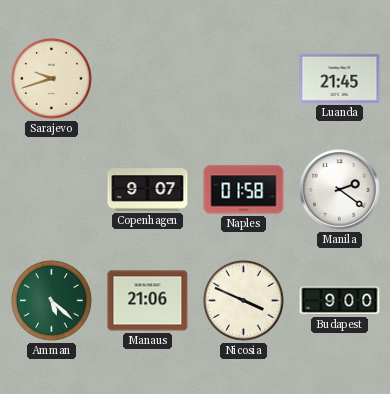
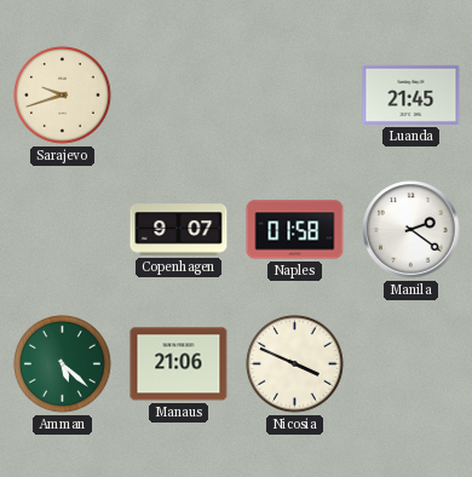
Budapest: 9:00 -> none
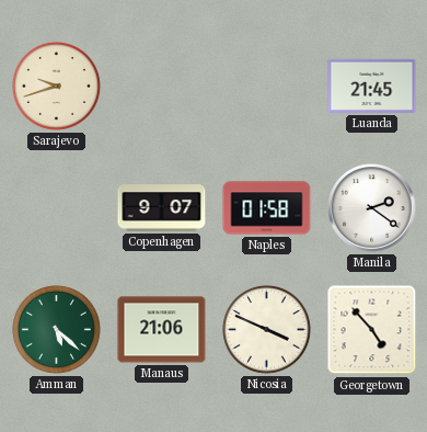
Georgetown: none -> 4:53
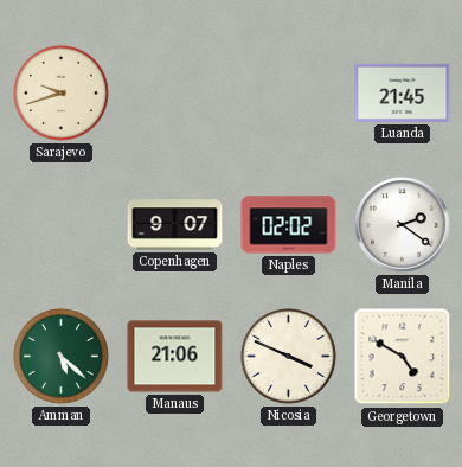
Naples: 01:58 -> 02:02
Georgetown: 4:53 -> 4:50
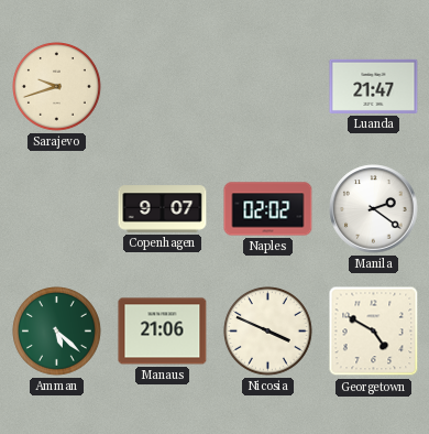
Luanda: 21:45 -> 21:47
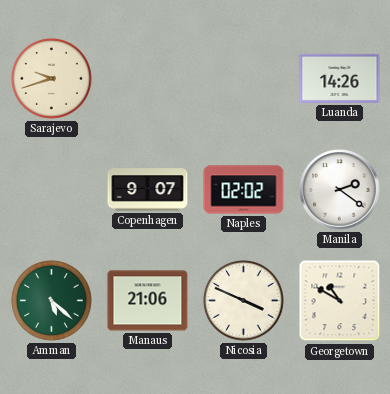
Luanda: 21:47 -> 14:26
Georgetown: 4:50 -> 10:50
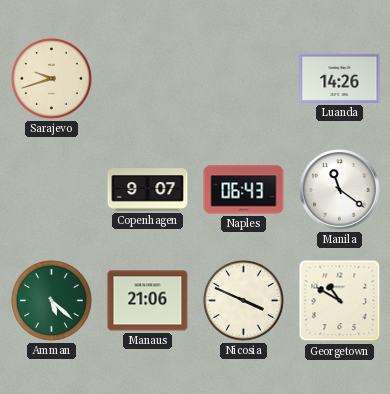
Naples: 02:02 -> 06:43
Manila: 2:21 -> 11:21
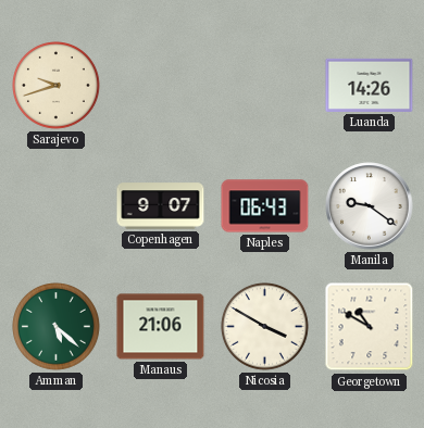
Manila: 11:21 -> 9:21
Nicosia: 3:49 -> 3:50
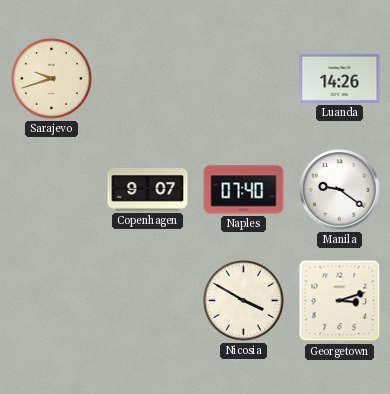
Naples: 06:43 -> 07:40
Amman: 5:22 -> none
Manaus: 21:06 -> none
Georgetown: 10:50 -> 3:12
